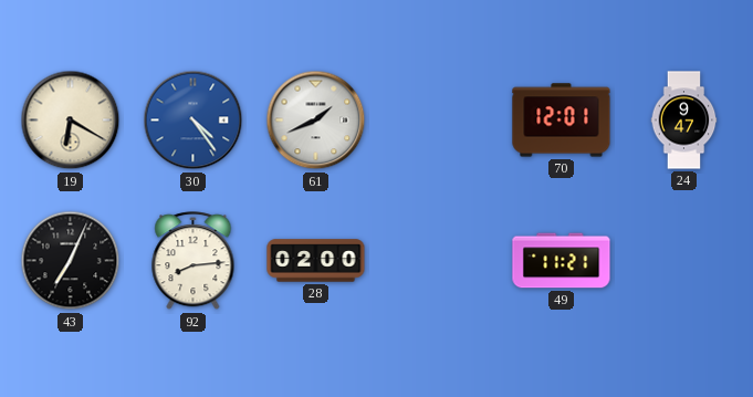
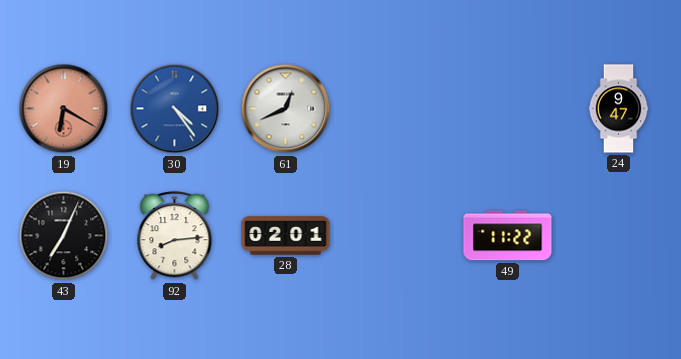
19 dial: cream -> salmon
61: 1:41 -> 12:41
70: 12:01 -> none
28: 02:00 -> 02:01
49: 11:21 -> 11:22
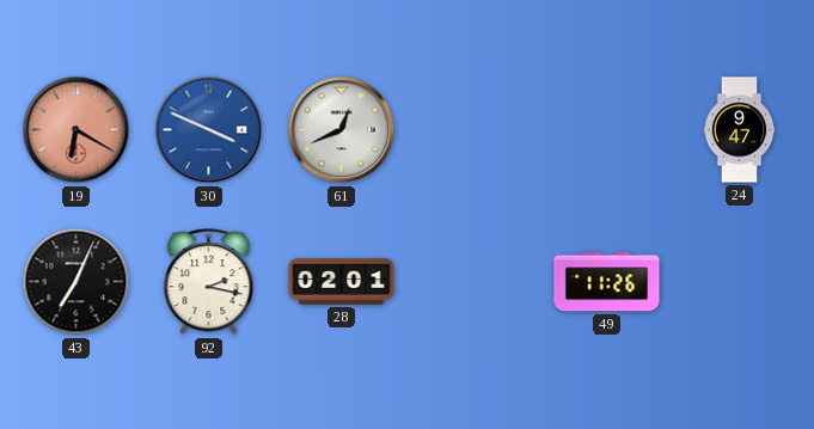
30: 4:24 -> 3:49
92: 8:14 -> 2:17
49: 11:22 -> 11:26
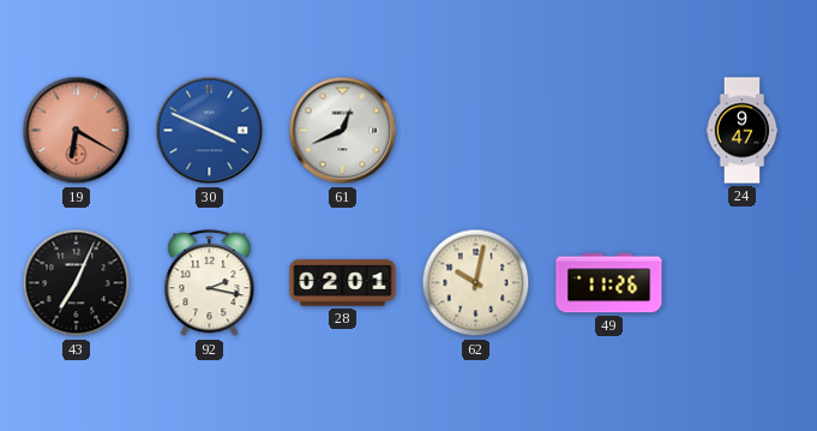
62: none -> 10:02
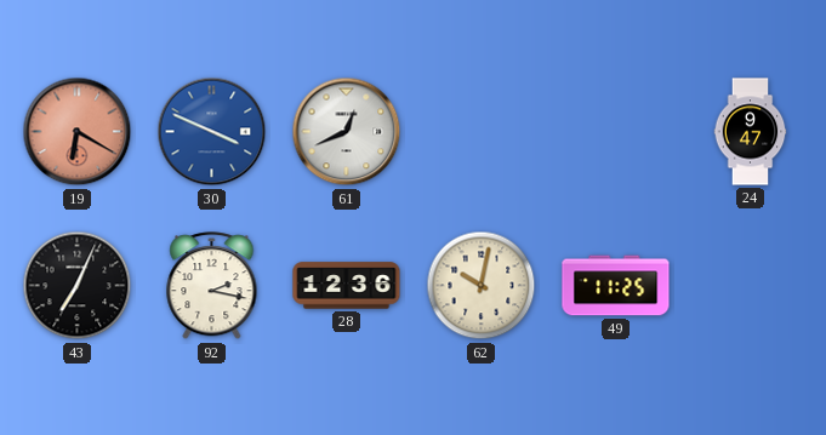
28: 02:01 -> 12:36
49: 11:26 -> 11:25
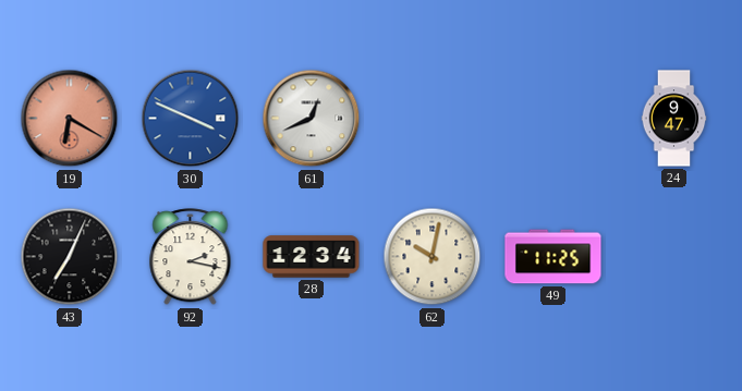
28: 12:36 -> 12:34
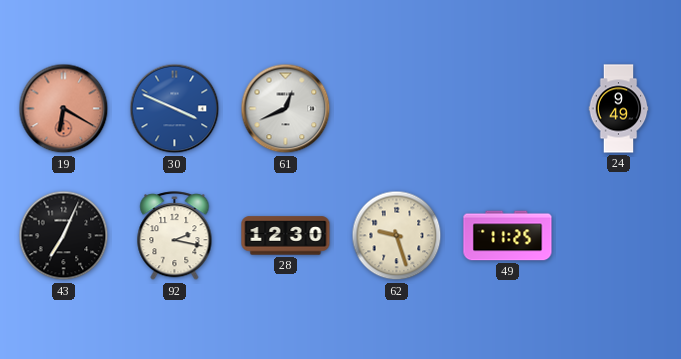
24: 9:47 -> 9:49
28: 12:34 -> 12:30
62: 10:02 -> 9:27
